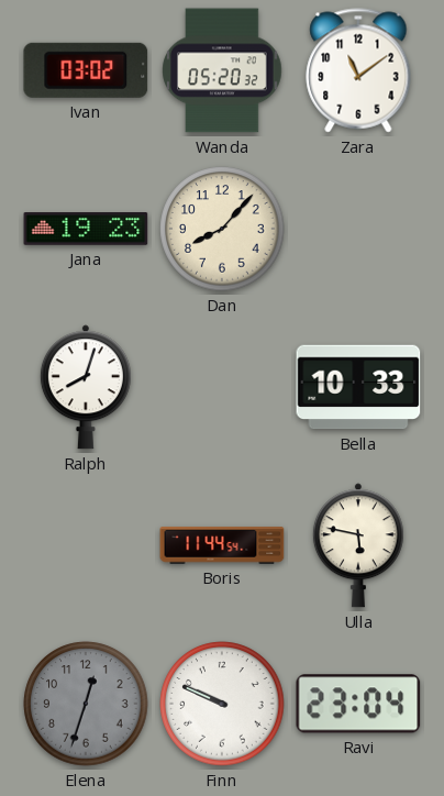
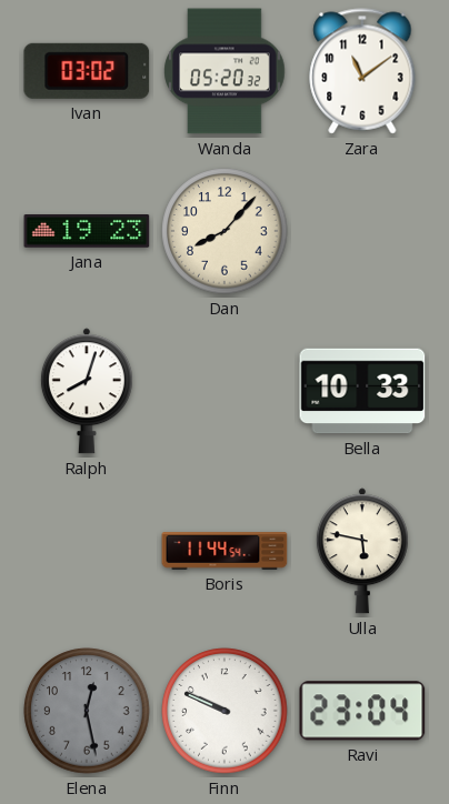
Elena: 12:33 -> 12:28
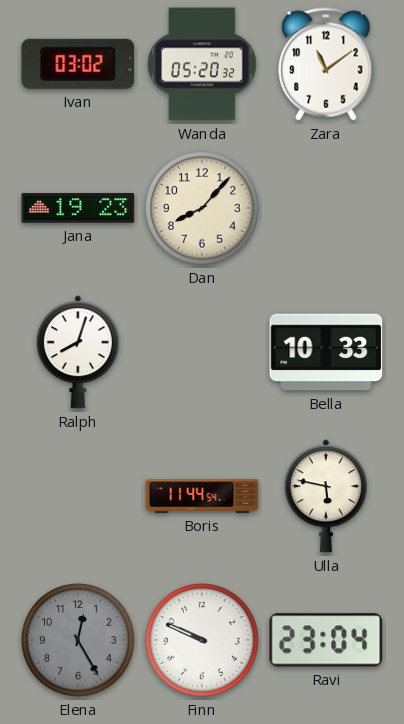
Elena: 12:28 -> 12:25
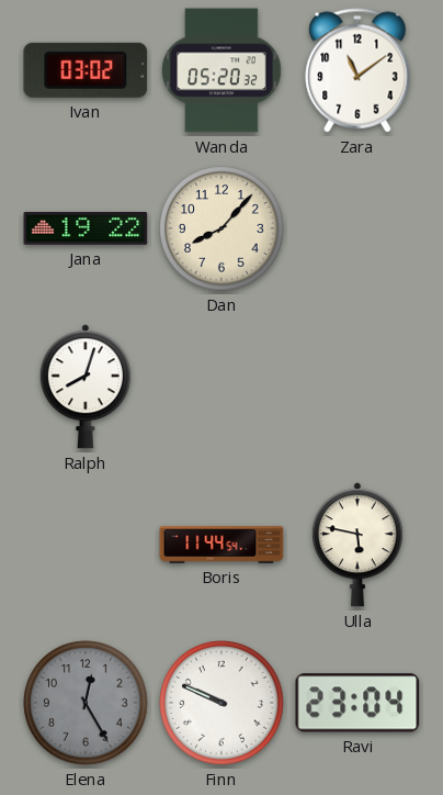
Jana: 19:23 -> 19:22
Bella: 10:33 -> none
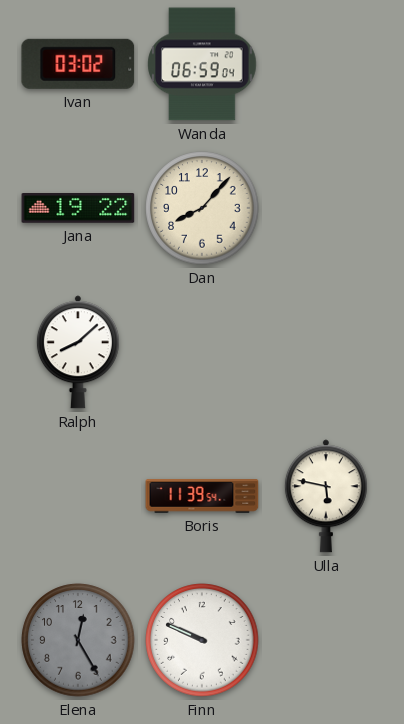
Wanda: 05:20 -> 06:59
Zara: 11:09 -> none
Ralph: 8:03 -> 8:08
Boris: 11:44 -> 11:39
Ravi: 23:04 -> none
